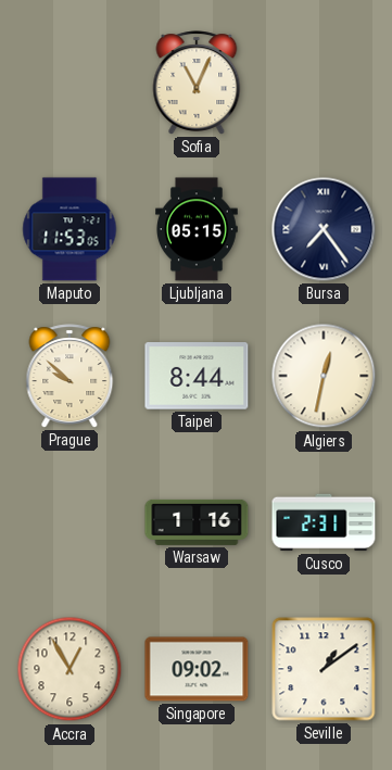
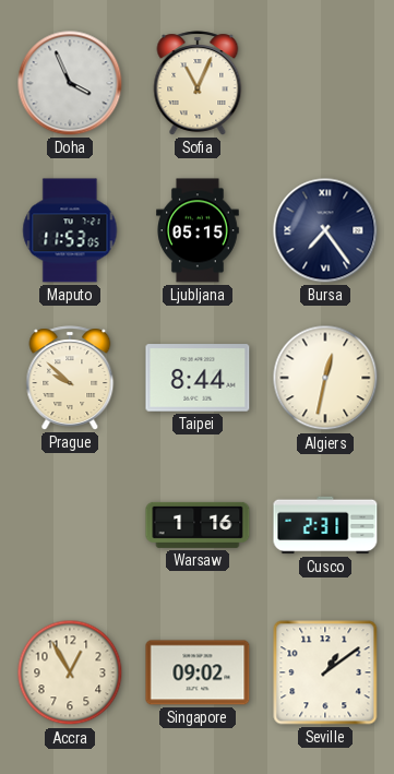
Doha: none -> 3:56
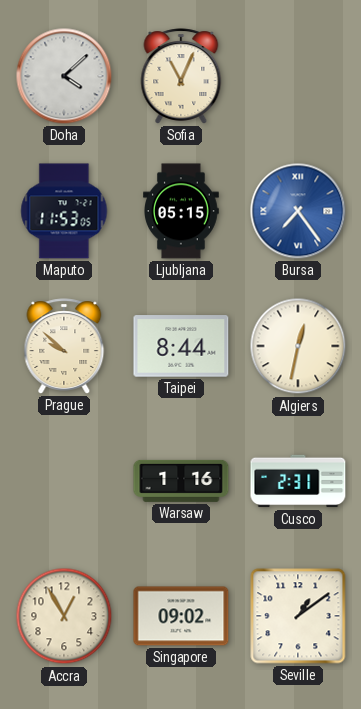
Doha: 3:56 -> 4:08
Bursa dial: navy -> blue
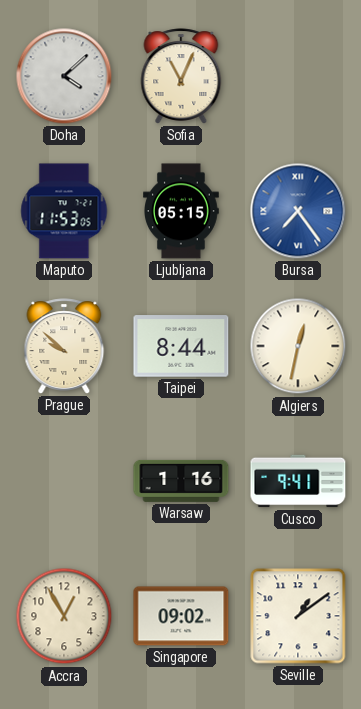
Cusco: 2:31 -> 9:41
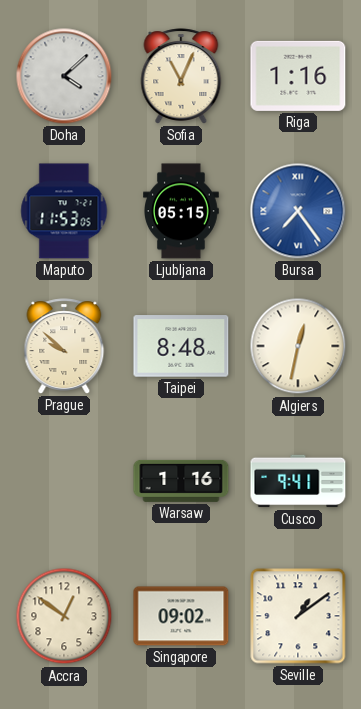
Riga: none -> 1:16
Taipei: 8:44 -> 8:48
Accra: 12:55 -> 12:51
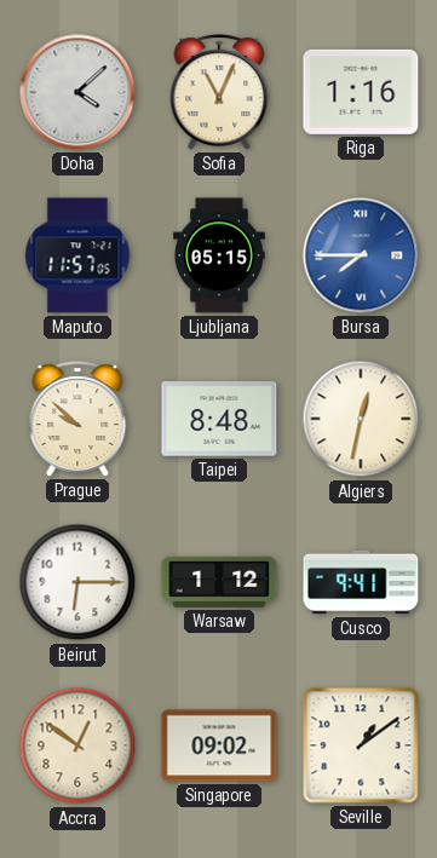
Maputo: 11:53 -> 11:57
Bursa: 7:24 -> 7:45
Beirut: none -> 6:15
Warsaw: 1:16 -> 1:12
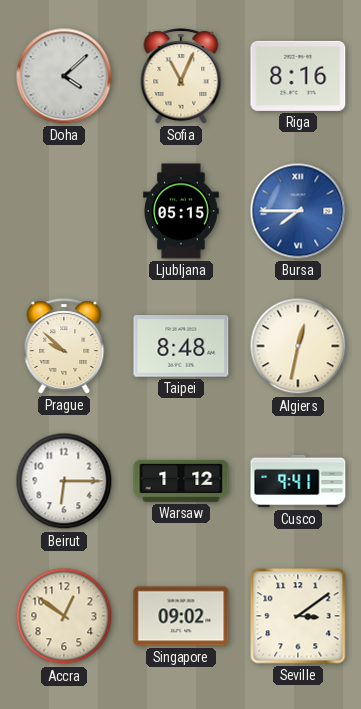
Riga: 1:16 -> 8:16
Maputo: 11:57 -> none
Seville: 1:09 -> 3:09
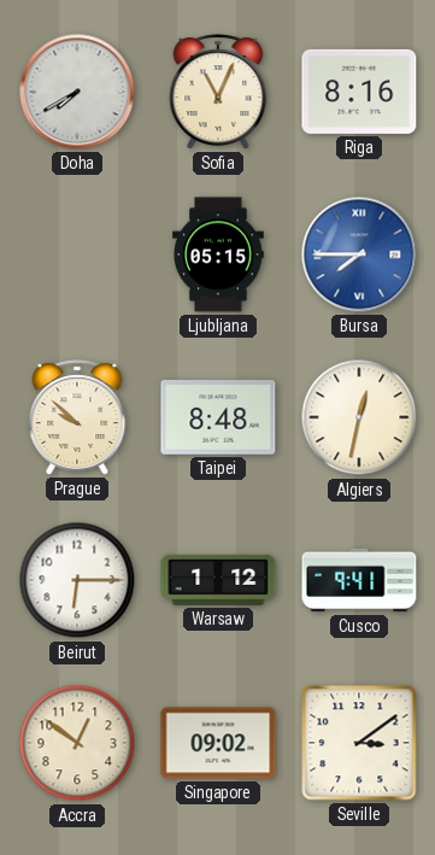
Doha: 4:08 -> 7:40
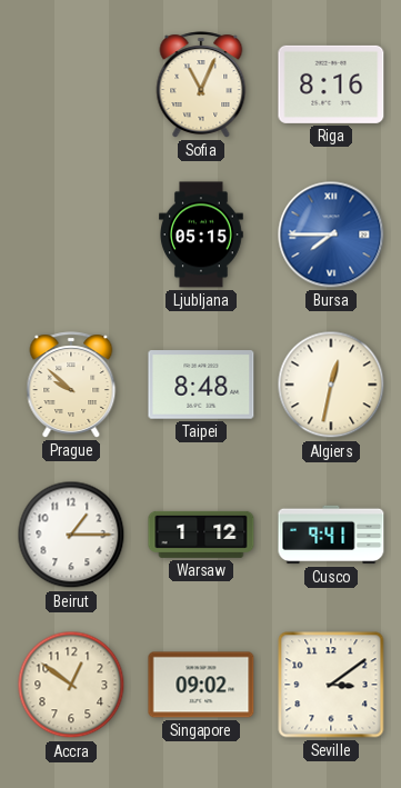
Doha: 7:40 -> none
Beirut: 6:15 -> 1:15
